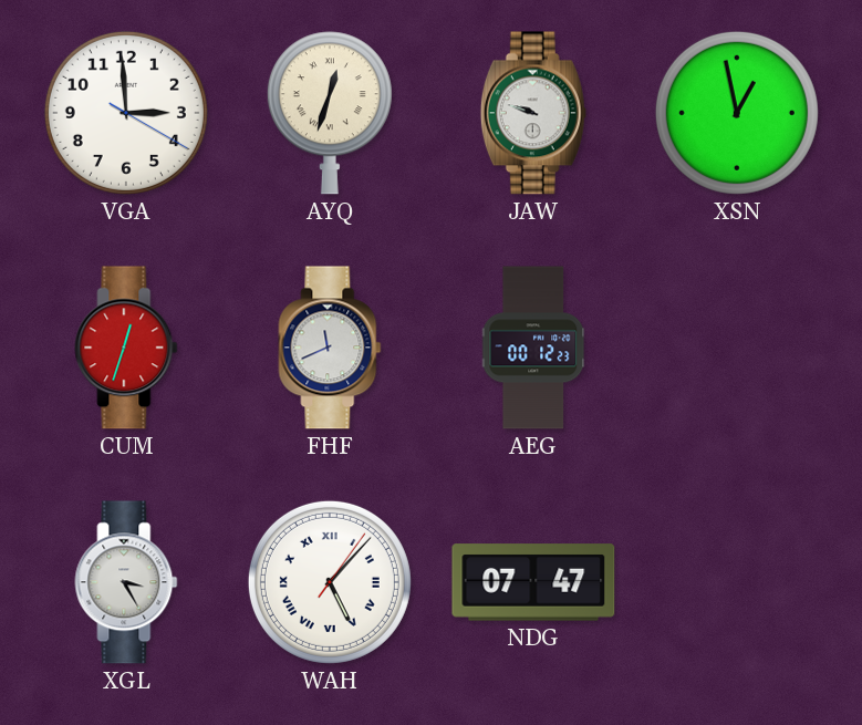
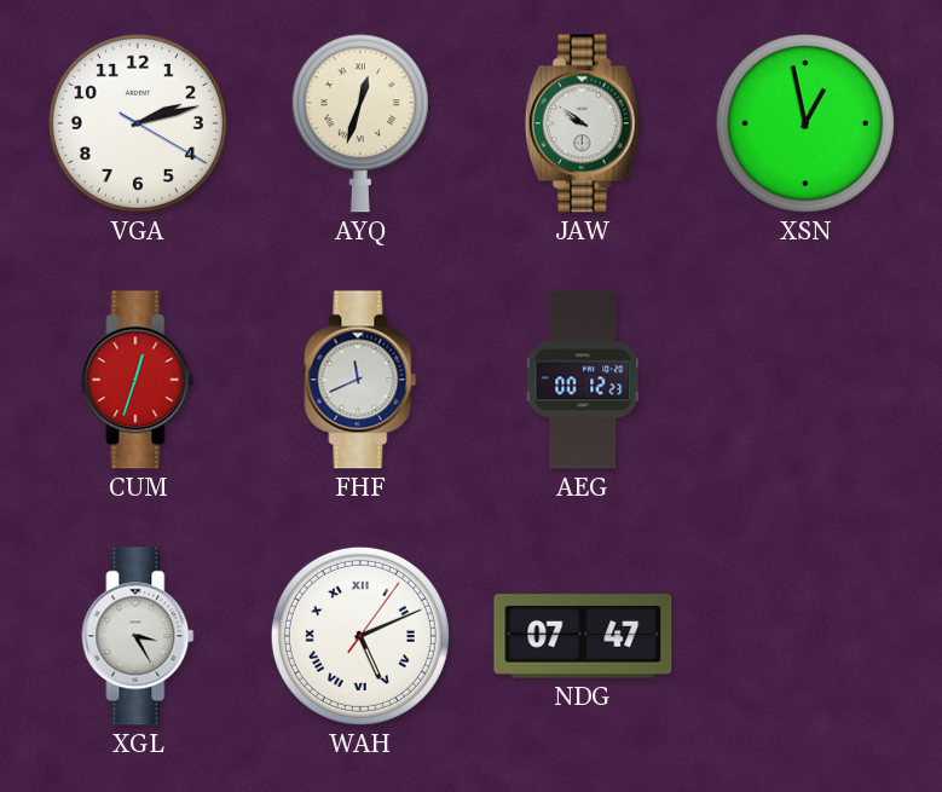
VGA: 2:59 -> 2:12
JAW: 9:48 -> 9:51
WAH: 5:07 -> 5:11
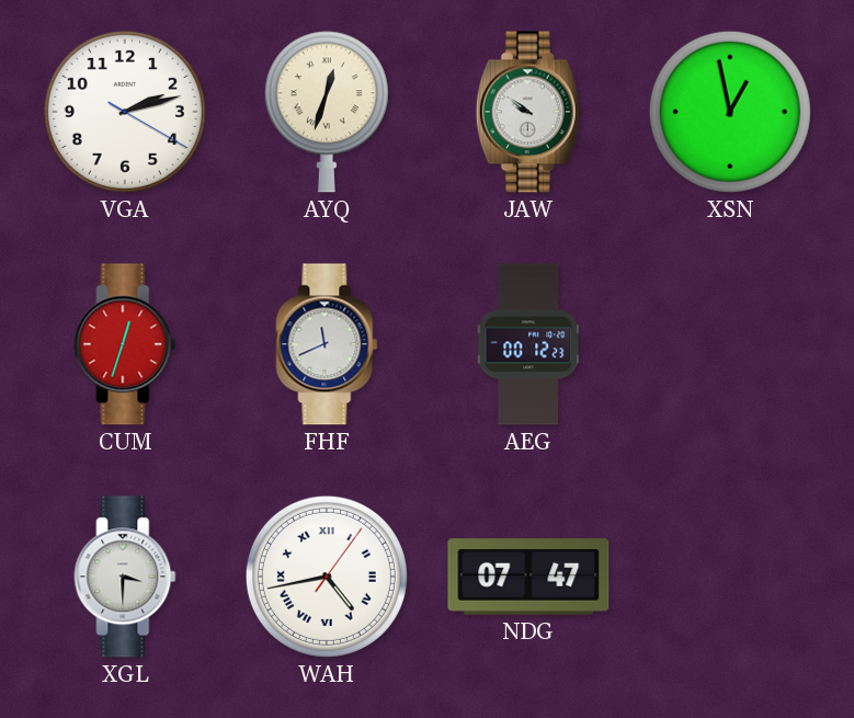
XGL: 3:25 -> 3:30
WAH: 5:11 -> 4:43
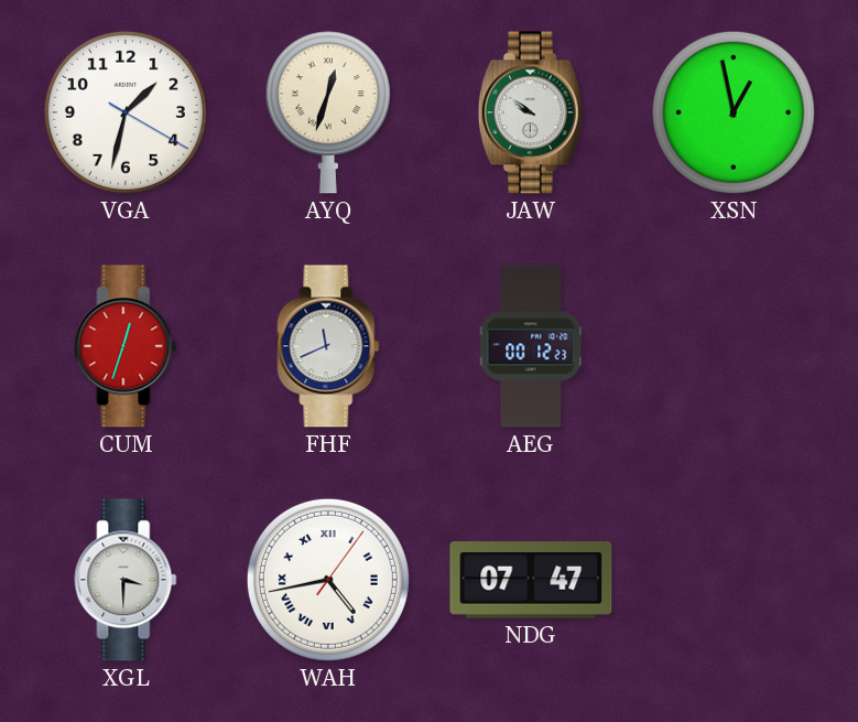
VGA: 2:12 -> 1:32
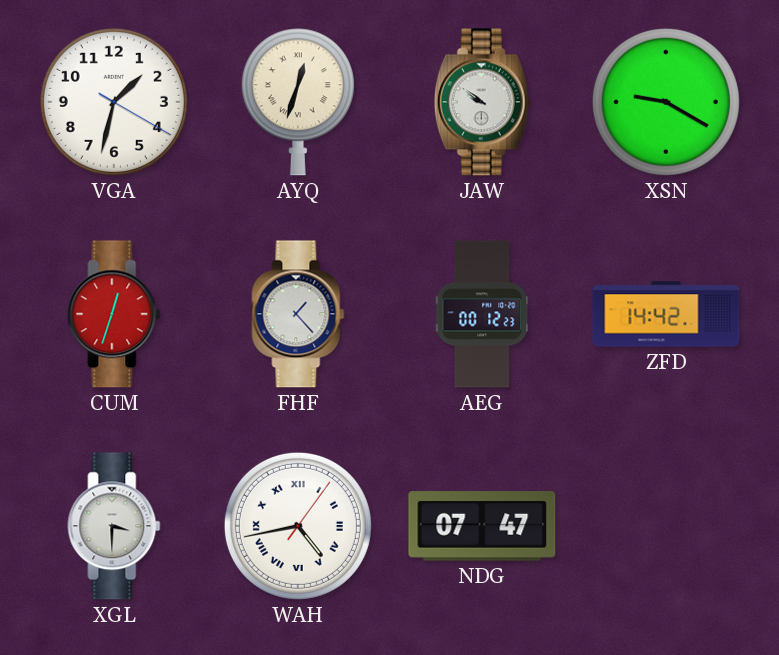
XSN: 12:58 -> 9:20
FHF: 11:41 -> 1:23
ZFD: none -> 14:42
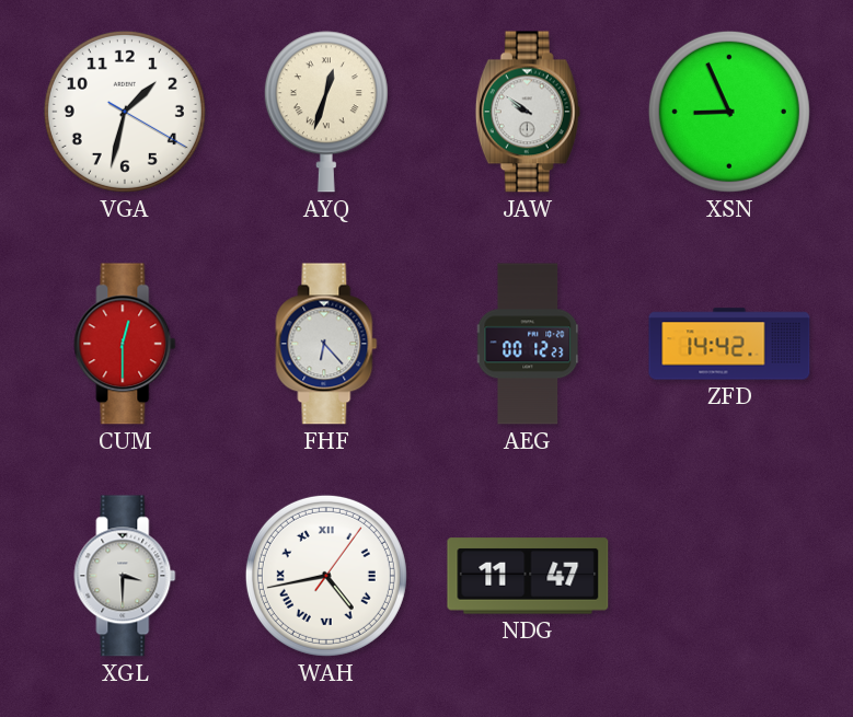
XSN: 9:20 -> 8:56
CUM: 12:33 -> 12:30
FHF: 1:23 -> 6:23
NDG: 07:47 -> 11:47
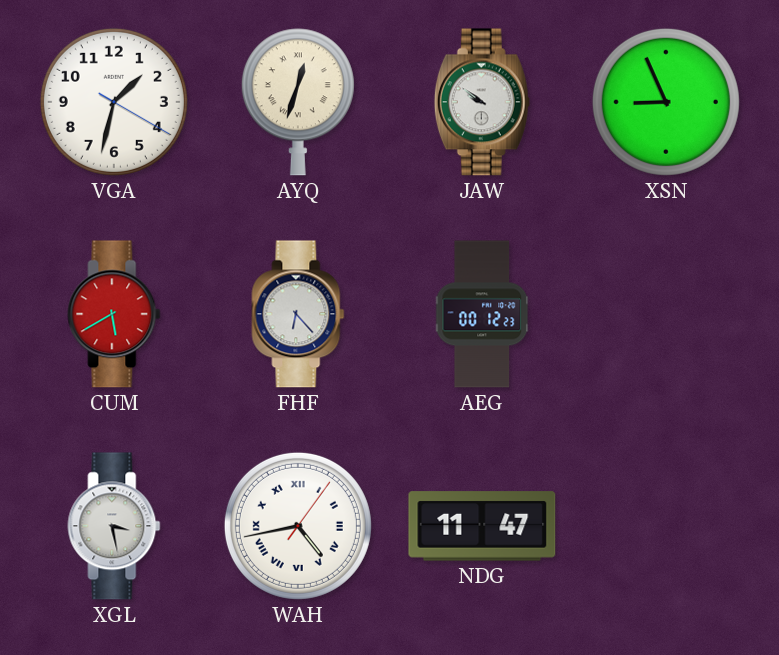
CUM: 12:30 -> 5:40
ZFD: 14:42 -> none
XGL: 3:30 -> 3:28
